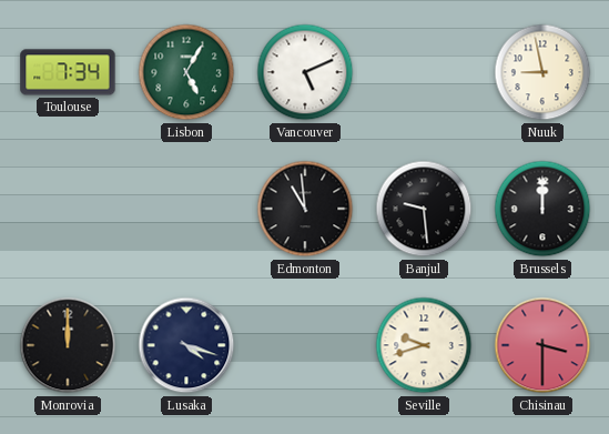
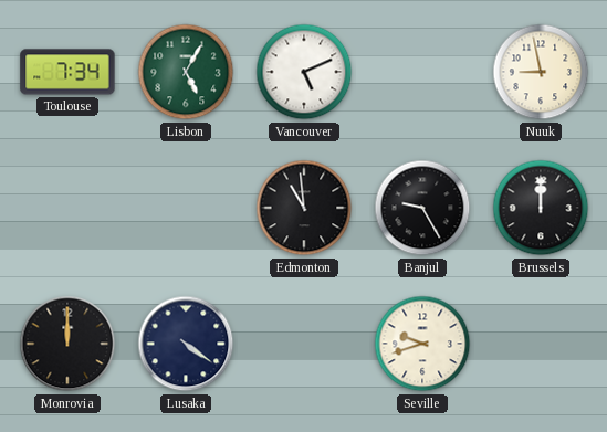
Banjul: 9:29 -> 9:25
Lusaka: 4:18 -> 4:21
Chisinau: 3:30 -> none
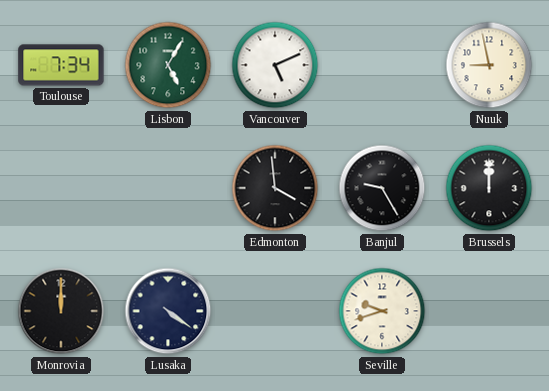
Edmonton: 10:59 -> 3:59
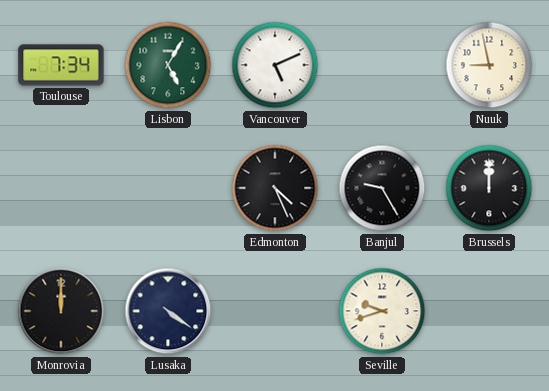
Edmonton: 3:59 -> 4:26
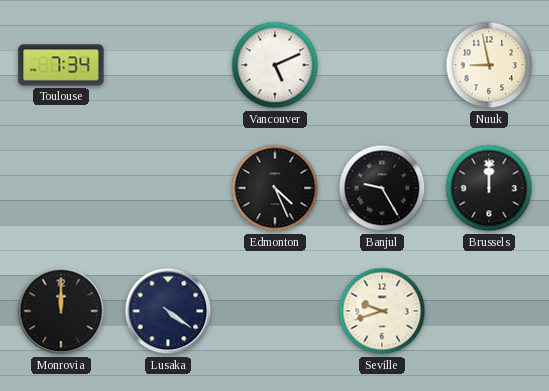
Lisbon: 5:05 -> none
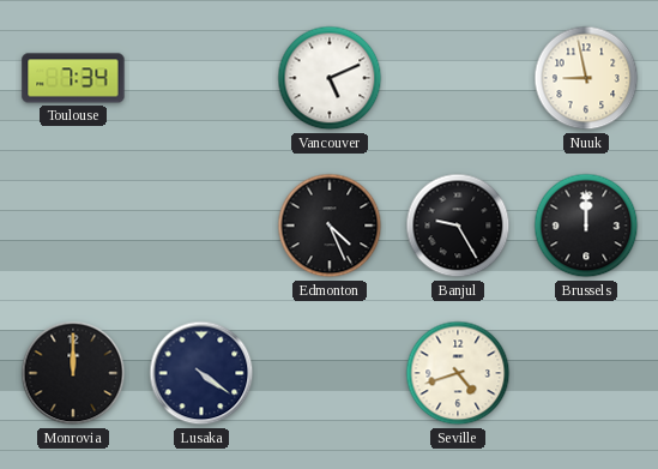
Seville: 9:42 -> 4:42
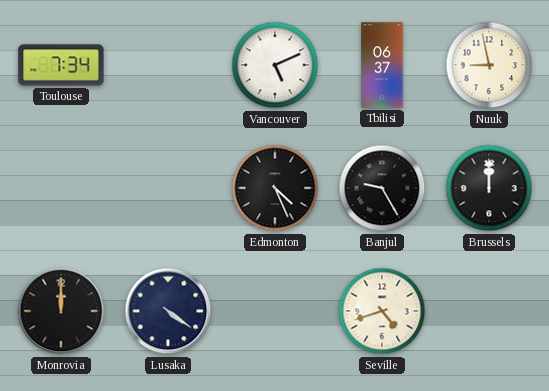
Tbilisi: none -> 06:37
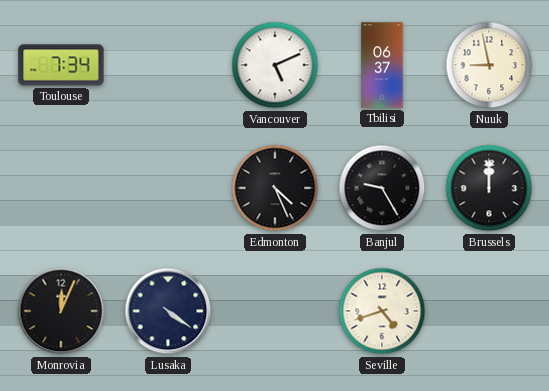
Monrovia: 12:00 -> 12:04
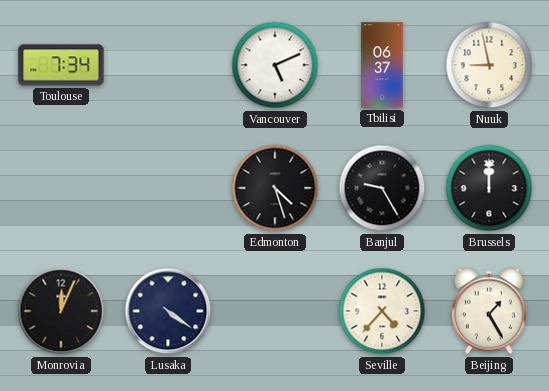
Edmonton: 4:26 -> 4:27
Seville: 4:42 -> 4:37
Beijing: none -> 1:25
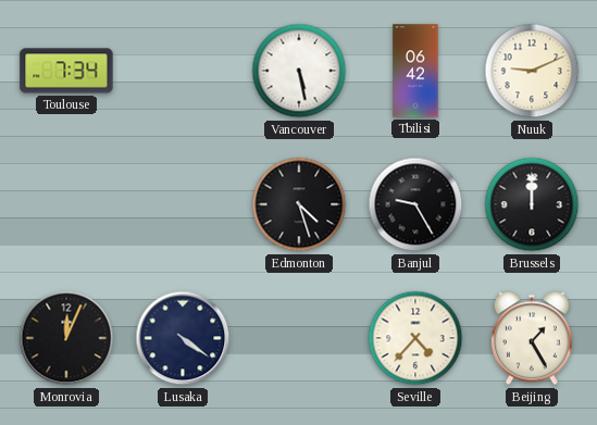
Vancouver: 5:11 -> 5:28
Tbilisi: 06:37 -> 06:42
Nuuk: 8:58 -> 9:11
